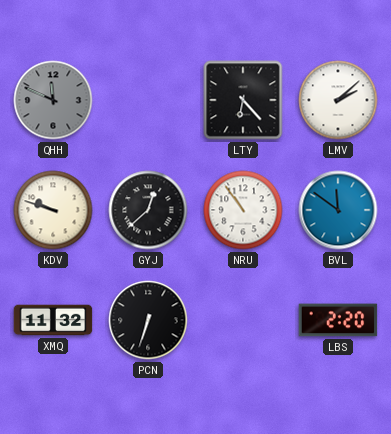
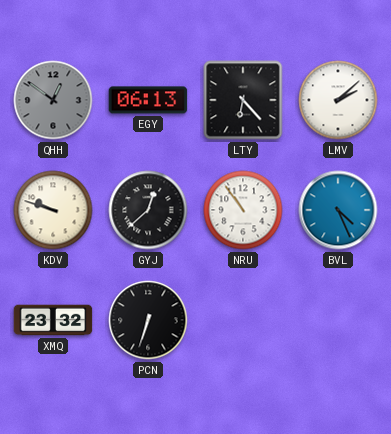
QHH: 11:49 -> 12:51
EGY: none -> 06:13
BVL: 11:51 -> 4:26
XMQ: 11:32 -> 23:32
LBS: 2:20 -> none
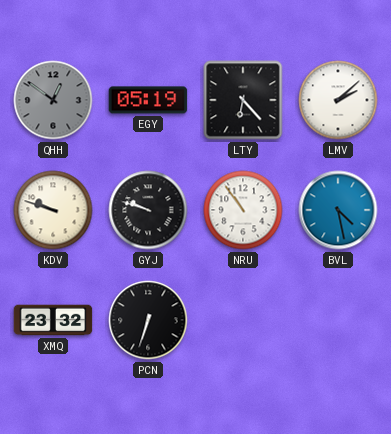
EGY: 06:13 -> 05:19
GYJ: 12:38 -> 9:48
BVL: 4:26 -> 4:28
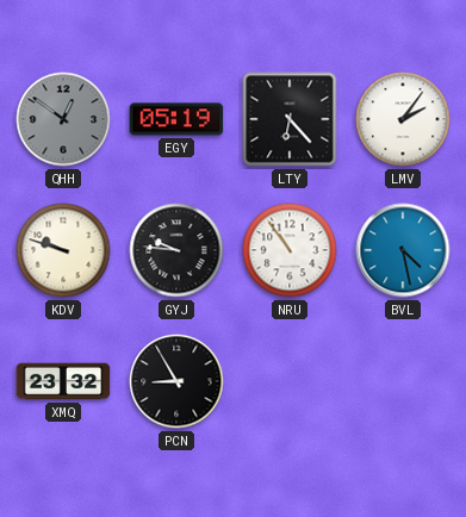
LMV: 2:08 -> 2:06
GYJ: 9:48 -> 9:46
PCN: 6:33 -> 8:55
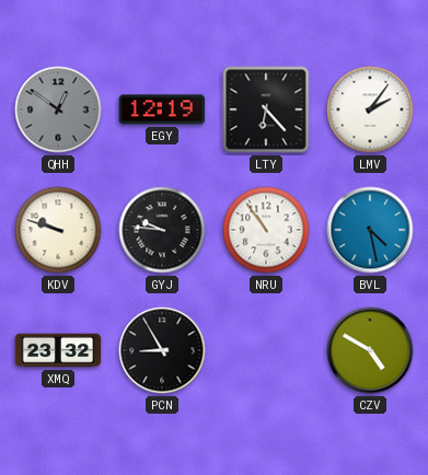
EGY: 05:19 -> 12:19
CZV: none -> 4:50
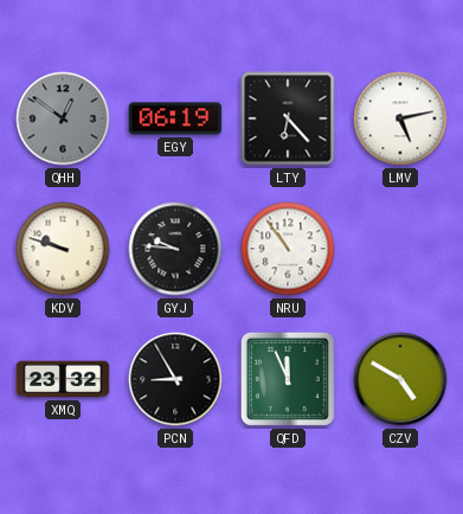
EGY: 12:19 -> 06:19
LMV: 2:06 -> 5:13
BVL: 4:28 -> none
QFD: none -> 11:56
